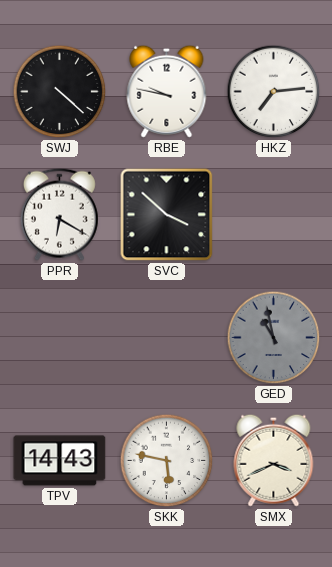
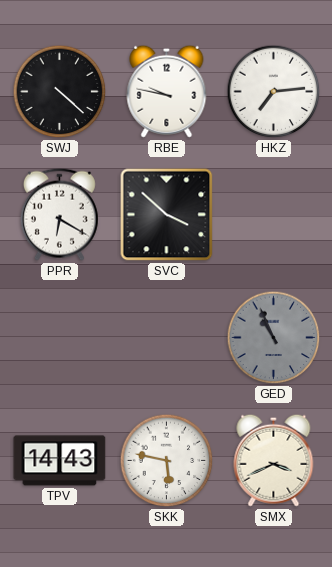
GED: 10:58 -> 10:56
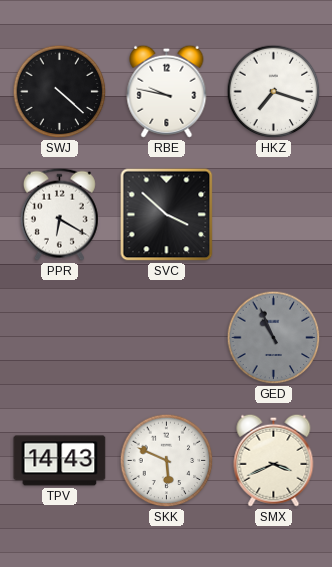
HKZ: 7:14 -> 7:18
SKK: 5:47 -> 5:49
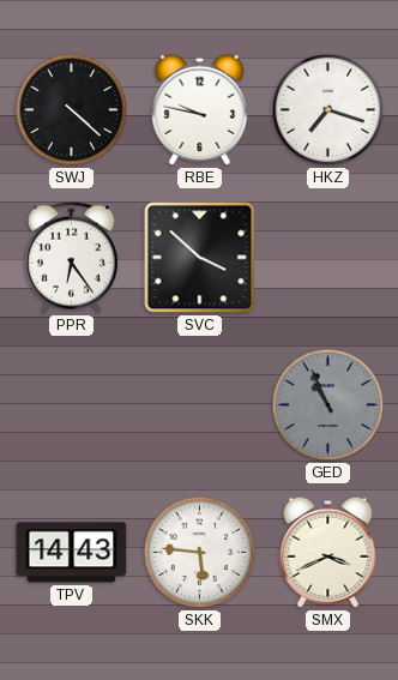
PPR: 6:20 -> 6:24
SKK: 5:49 -> 5:46
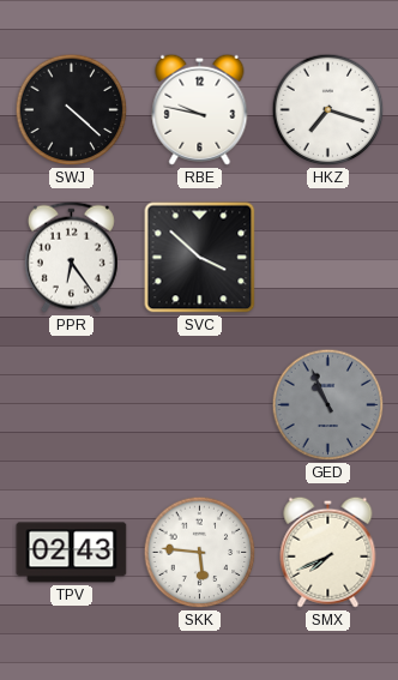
TPV: 14:43 -> 02:43
SMX: 3:41 -> 7:41
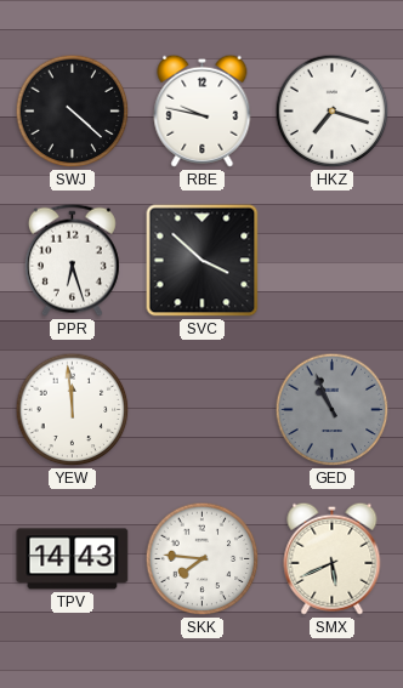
PPR: 6:24 -> 6:27
YEW: none -> 11:59
TPV: 02:43 -> 14:43
SKK: 5:46 -> 7:46
SMX: 7:41 -> 5:41
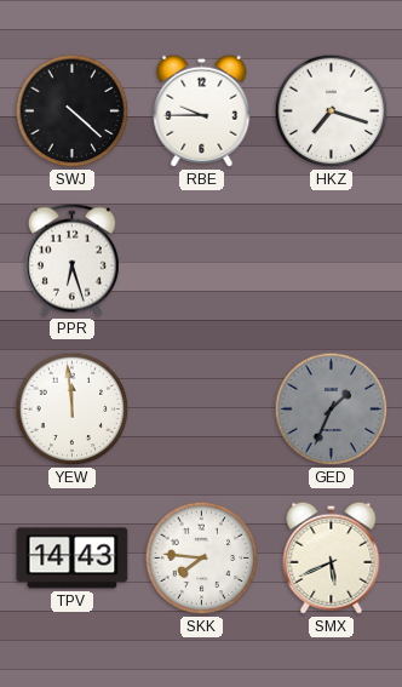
RBE: 9:47 -> 9:45
SVC: 3:52 -> none
GED: 10:56 -> 1:34
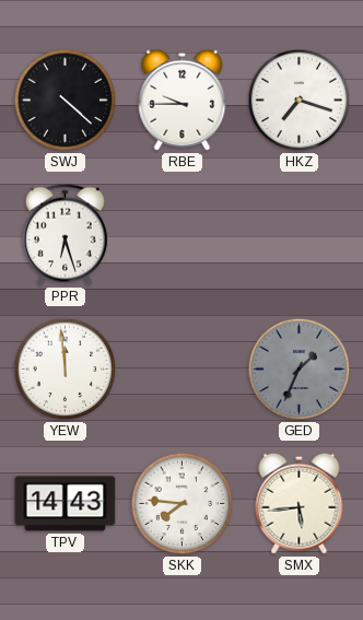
SMX: 5:41 -> 5:44
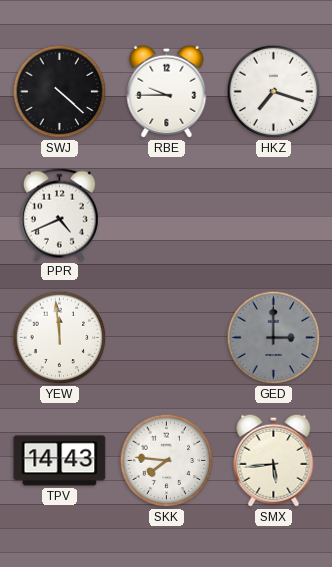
PPR: 6:27 -> 4:41
GED: 1:34 -> 3:00
